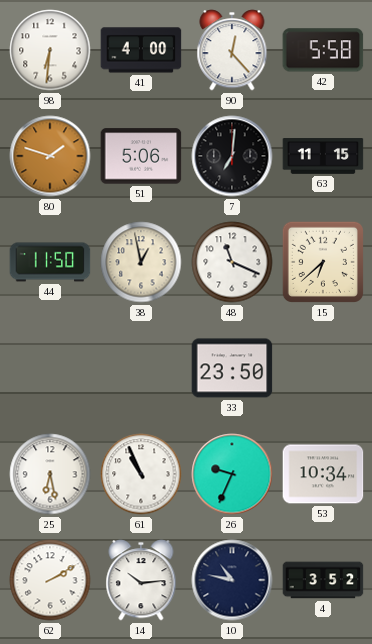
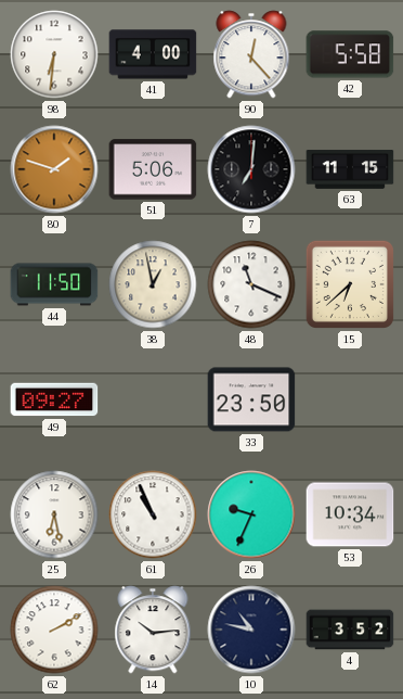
49: none -> 09:27
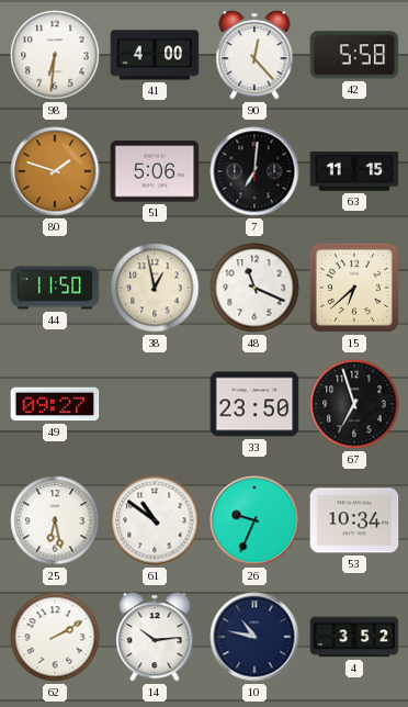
67: none -> 6:57
61: 10:56 -> 10:51
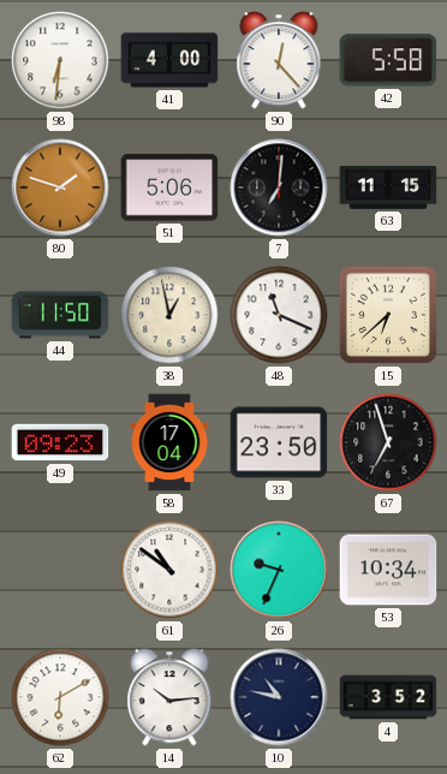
49: 09:27 -> 09:23
58: none -> 17:04
25: 6:28 -> none
62: 2:10 -> 6:10
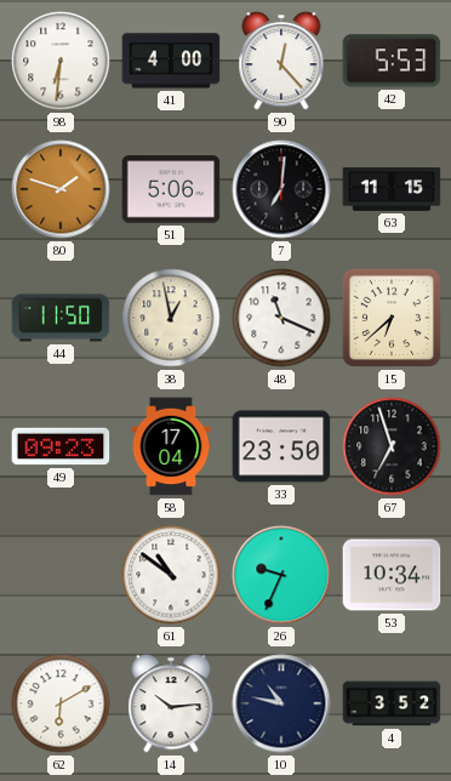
42: 5:58 -> 5:53
